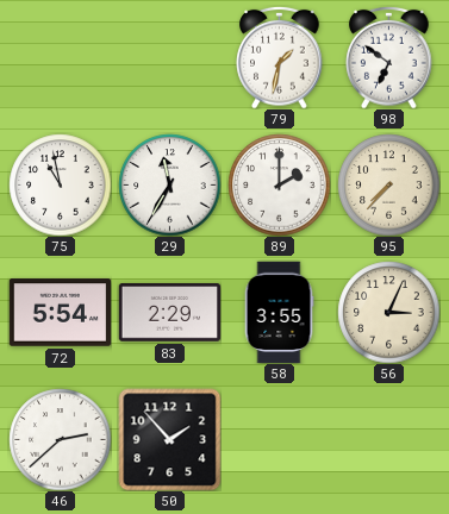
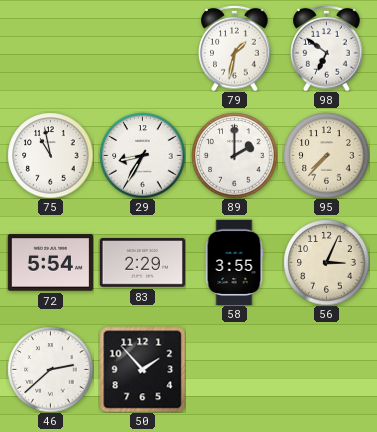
29: 11:35 -> 8:35
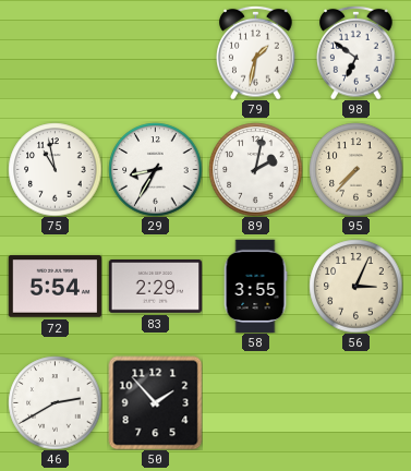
89: 2:00 -> 2:02
46: 2:38 -> 2:40
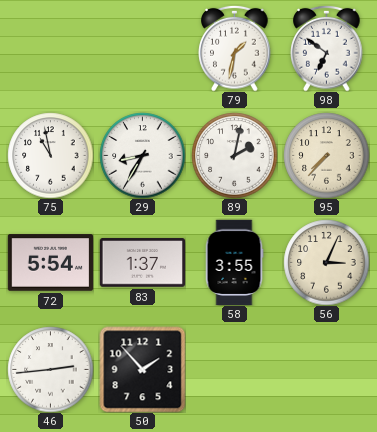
83: 2:29 -> 1:37
46: 2:40 -> 2:44
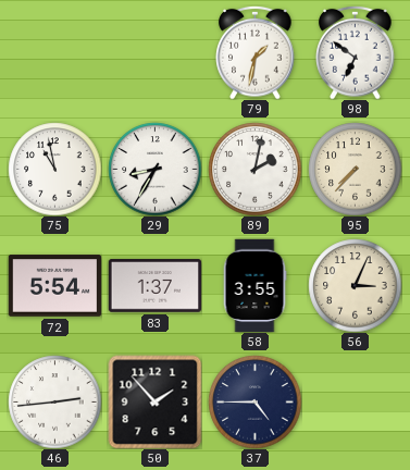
37: none -> 4:45
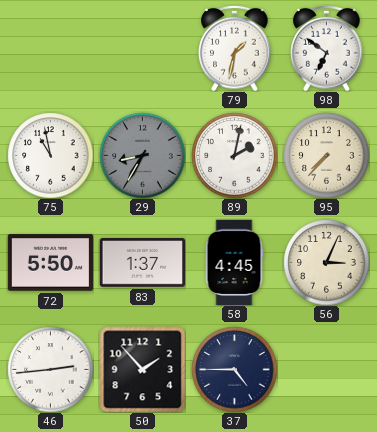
29 dial: white -> grey
72: 5:54 -> 5:50
58: 3:55 -> 4:45
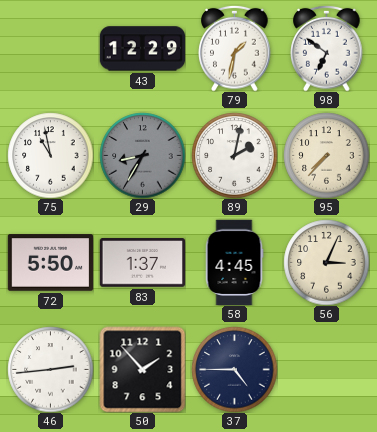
43: none -> 12:29
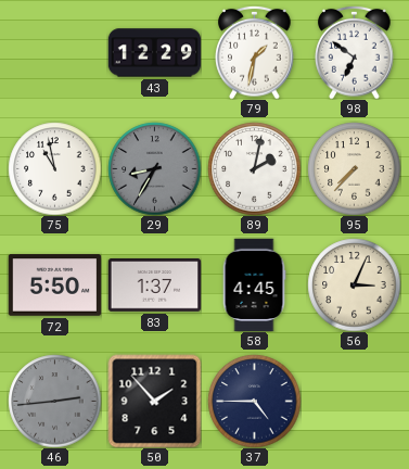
46 dial: white -> grey
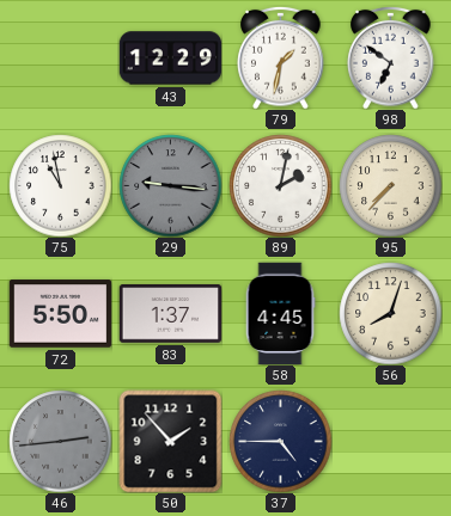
29: 8:35 -> 9:16
56: 3:04 -> 8:03
